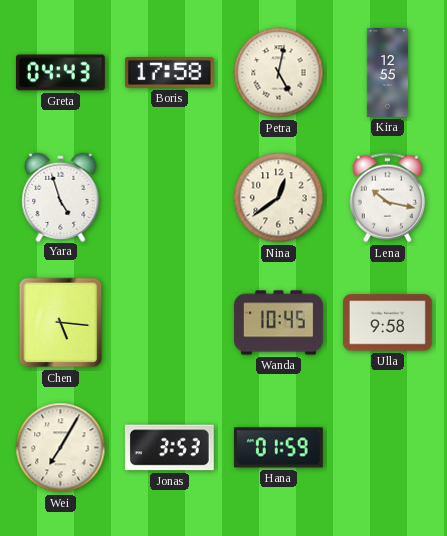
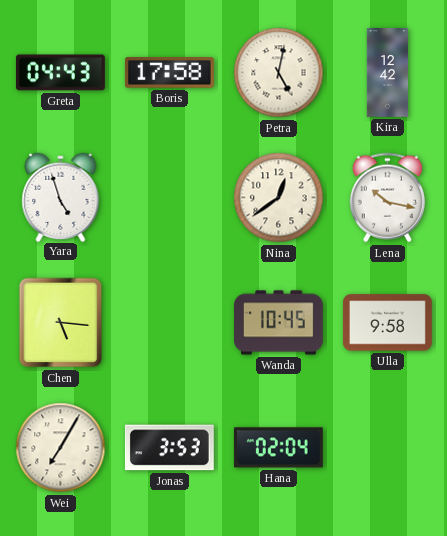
Kira: 12:55 -> 12:42
Hana: 01:59 -> 02:04
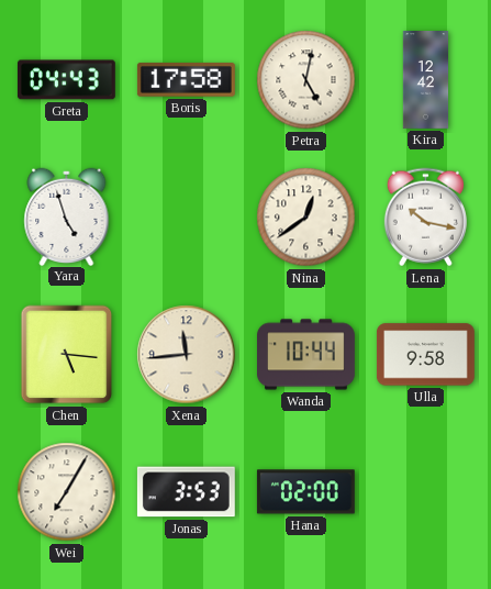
Xena: none -> 11:44
Wanda: 10:45 -> 10:44
Hana: 02:04 -> 02:00
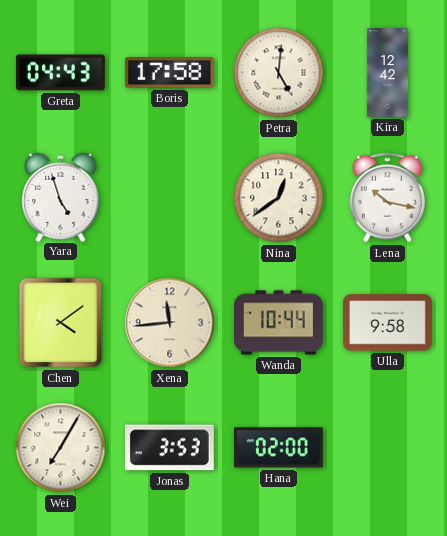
Petra: 5:02 -> 5:01
Chen: 5:16 -> 4:09
